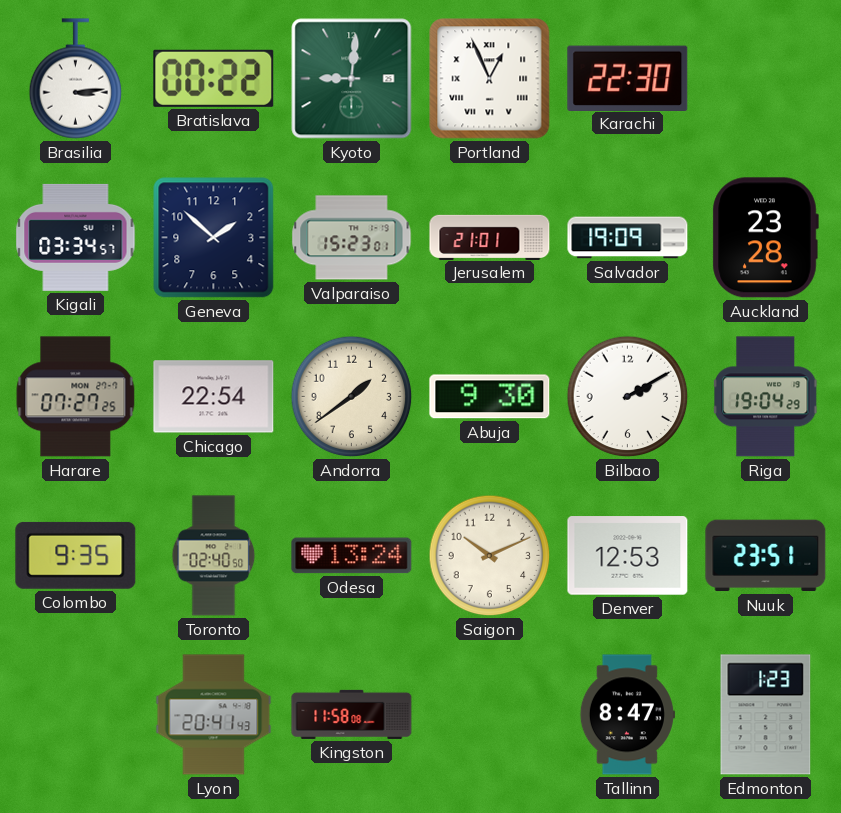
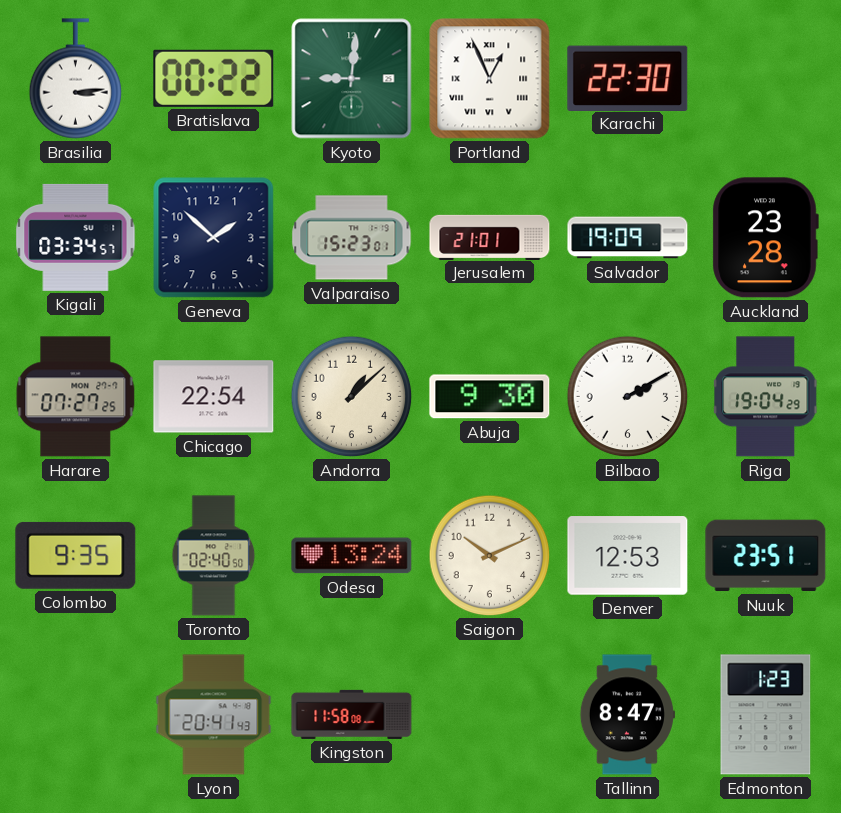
Andorra: 1:39 -> 1:08
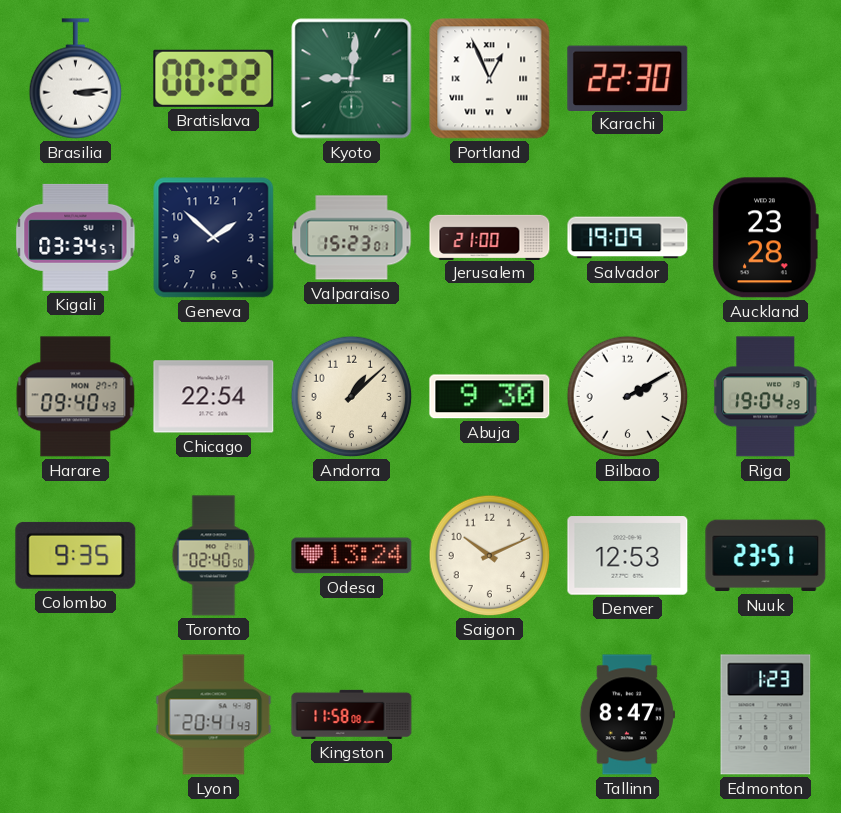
Jerusalem: 21:01 -> 21:00
Harare: 07:27 -> 09:40
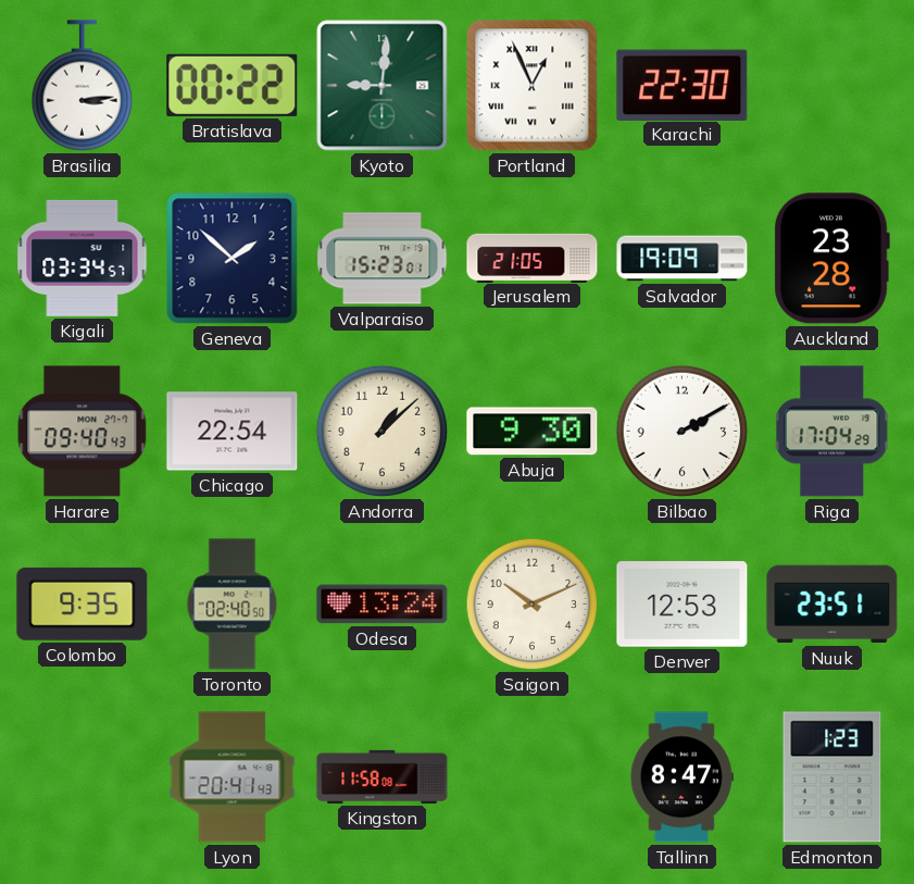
Jerusalem: 21:00 -> 21:05
Riga: 19:04 -> 17:04
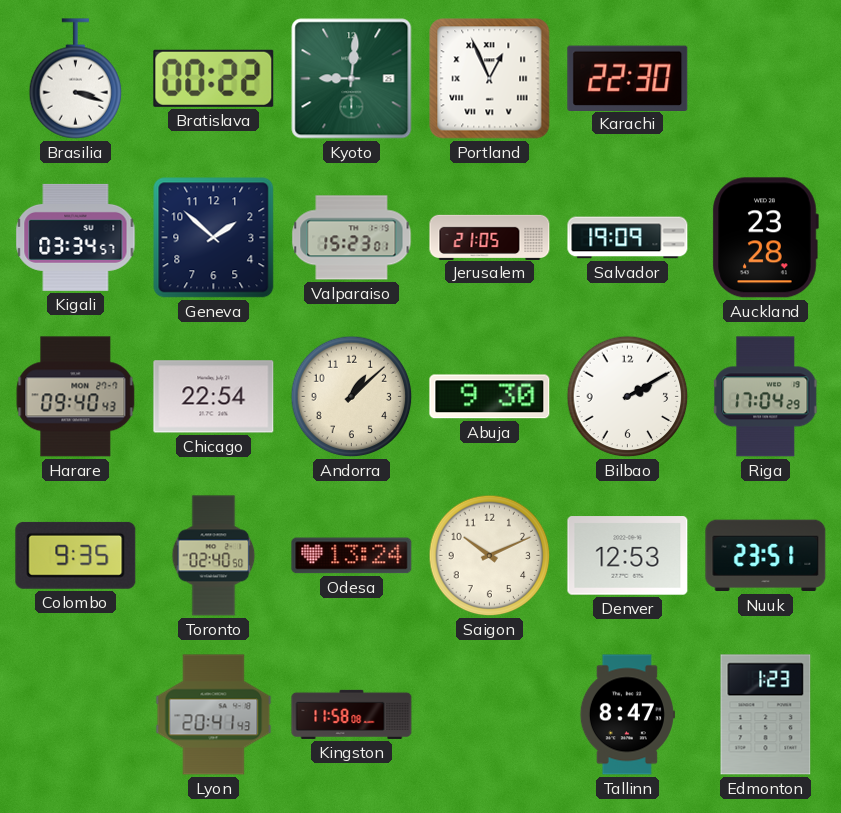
Brasilia: 3:14 -> 3:18
